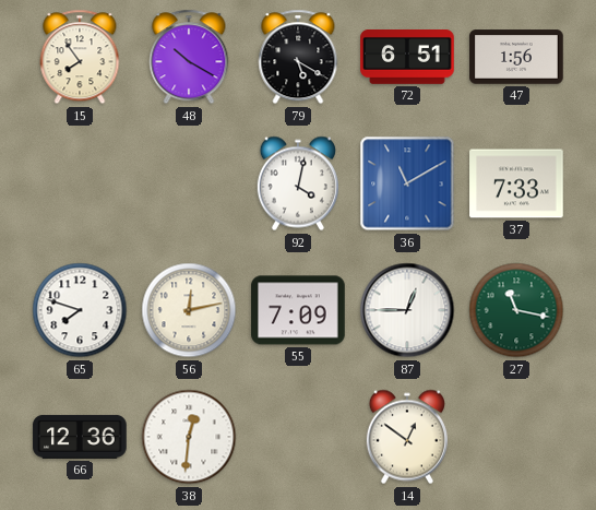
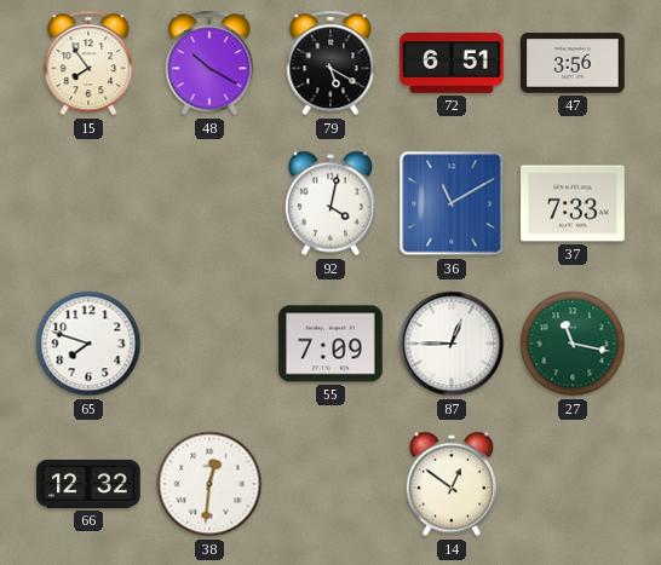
47: 1:56 -> 3:56
56: 12:13 -> none
66: 12:36 -> 12:32
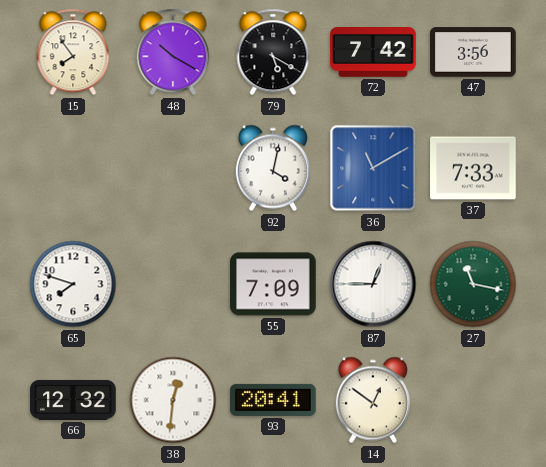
72: 6:51 -> 7:42
93: none -> 20:41
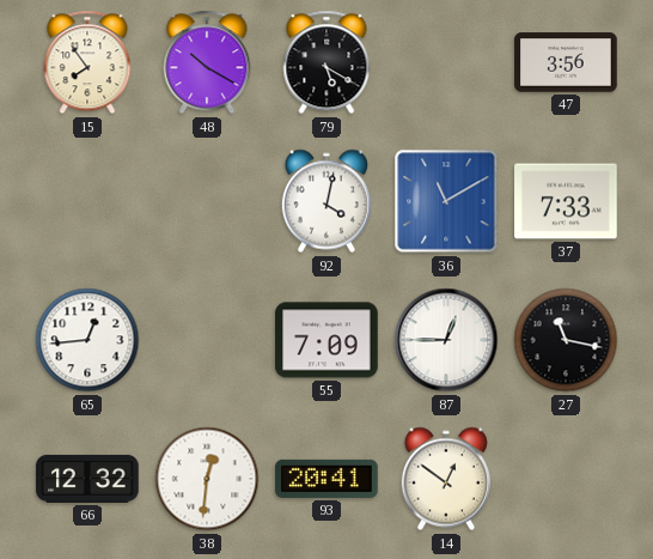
72: 7:42 -> none
65: 7:48 -> 12:44
27 dial: green -> black
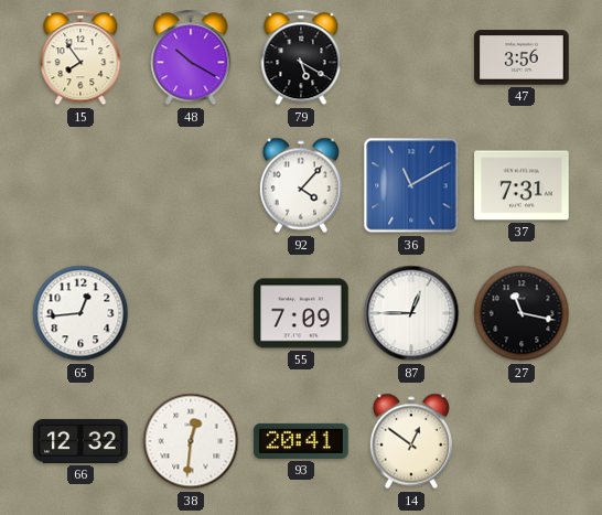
92: 4:02 -> 4:07
37: 7:33 -> 7:31
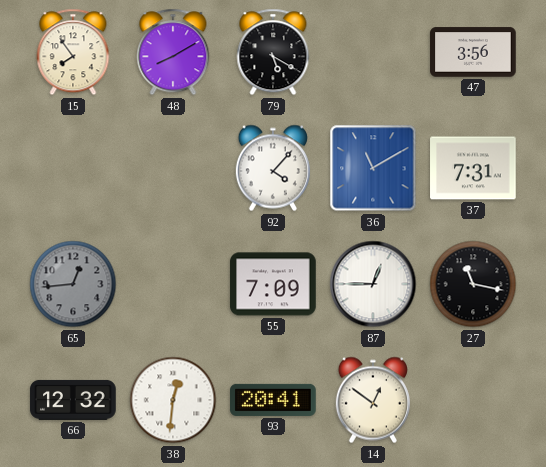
48: 10:20 -> 8:10
65 dial: white -> grey
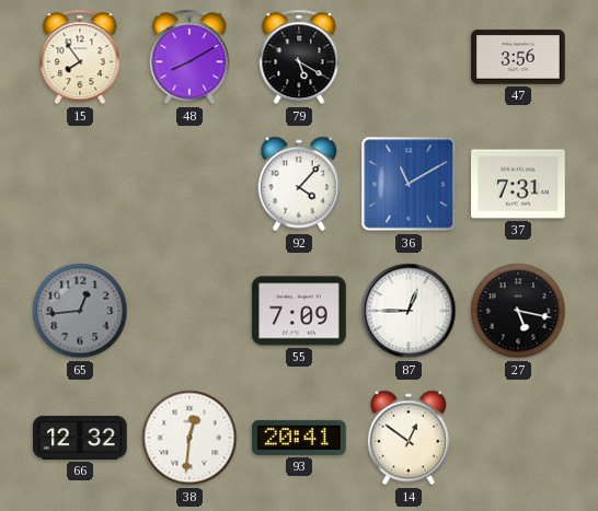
27: 11:17 -> 5:17
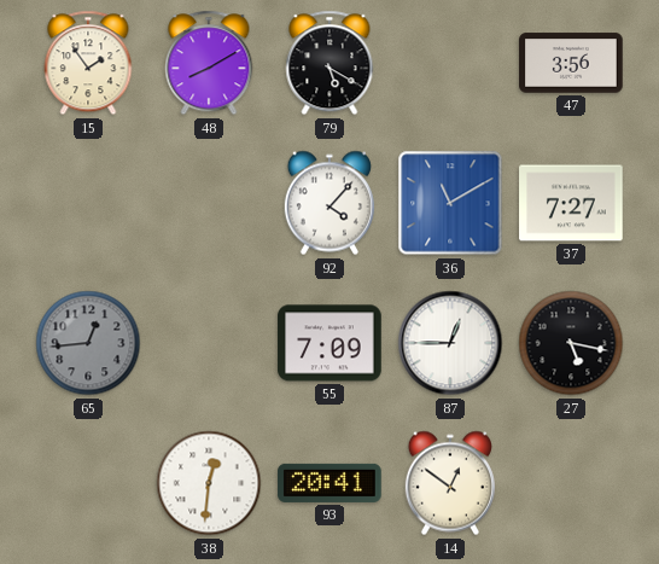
15: 7:54 -> 1:54
37: 7:31 -> 7:27
66: 12:32 -> none
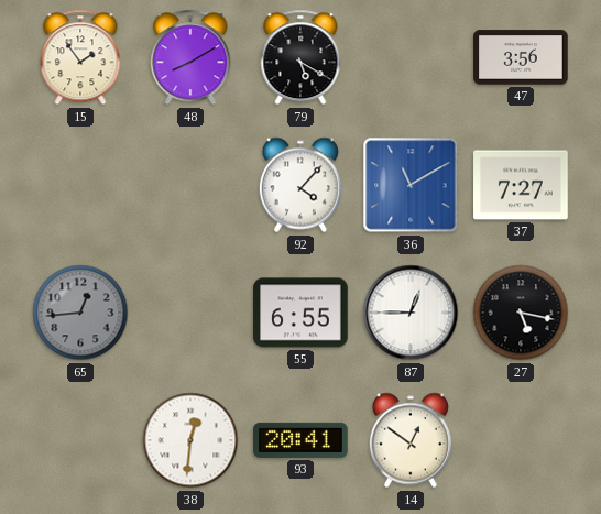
55: 7:09 -> 6:55
